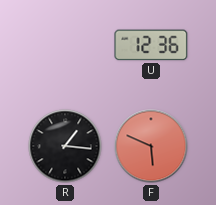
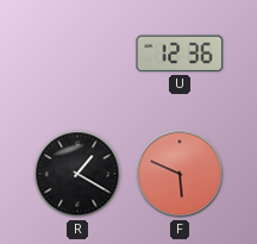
R: 1:16 -> 1:20
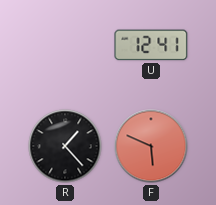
U: 12:36 -> 12:41
R: 1:20 -> 1:23
